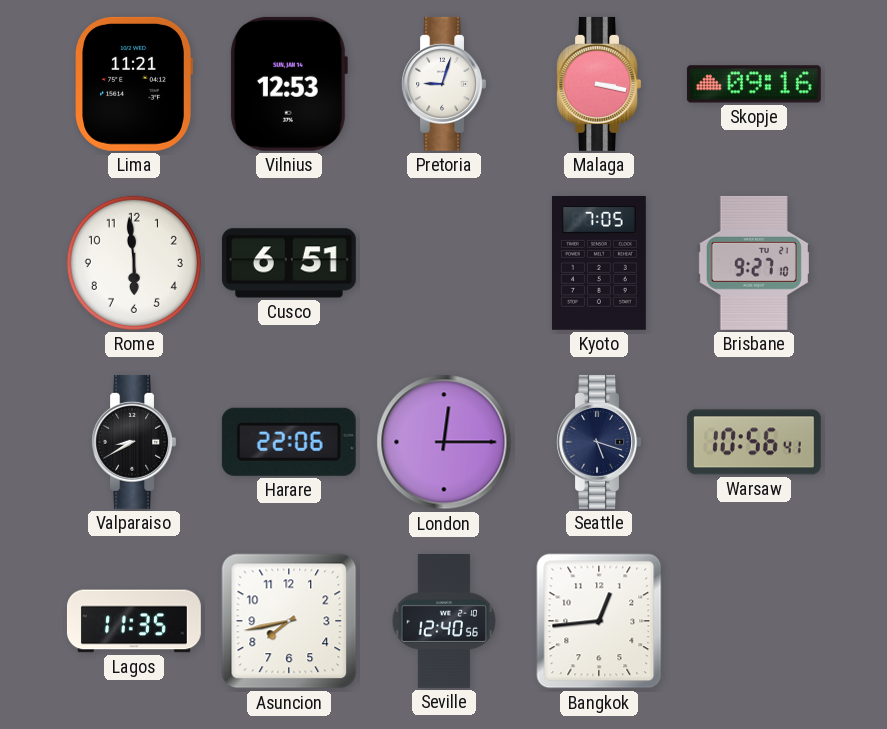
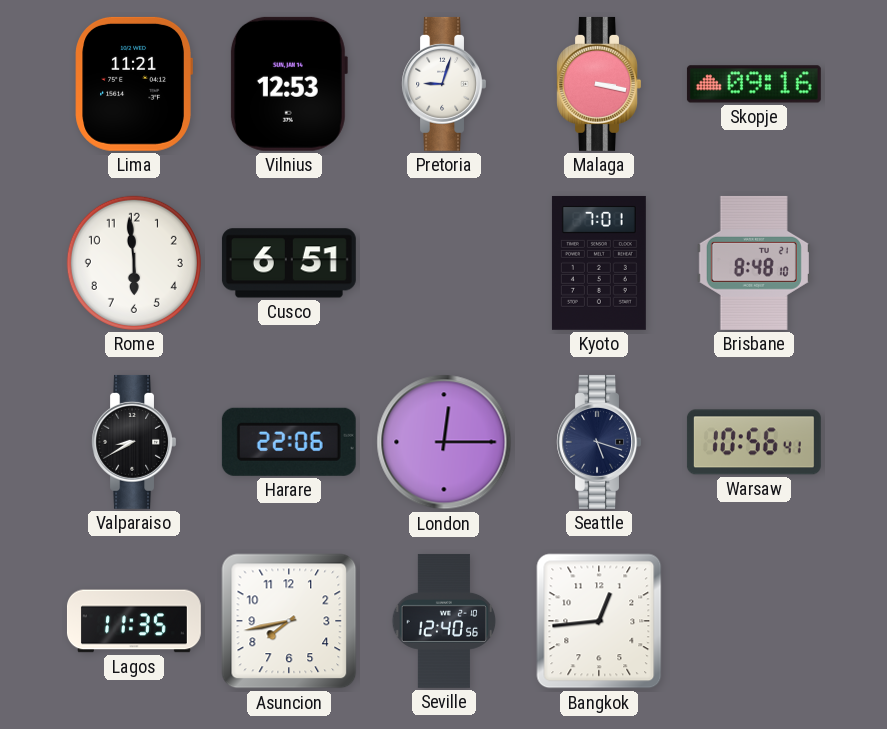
Kyoto: 7:05 -> 7:01
Brisbane: 9:27 -> 8:48
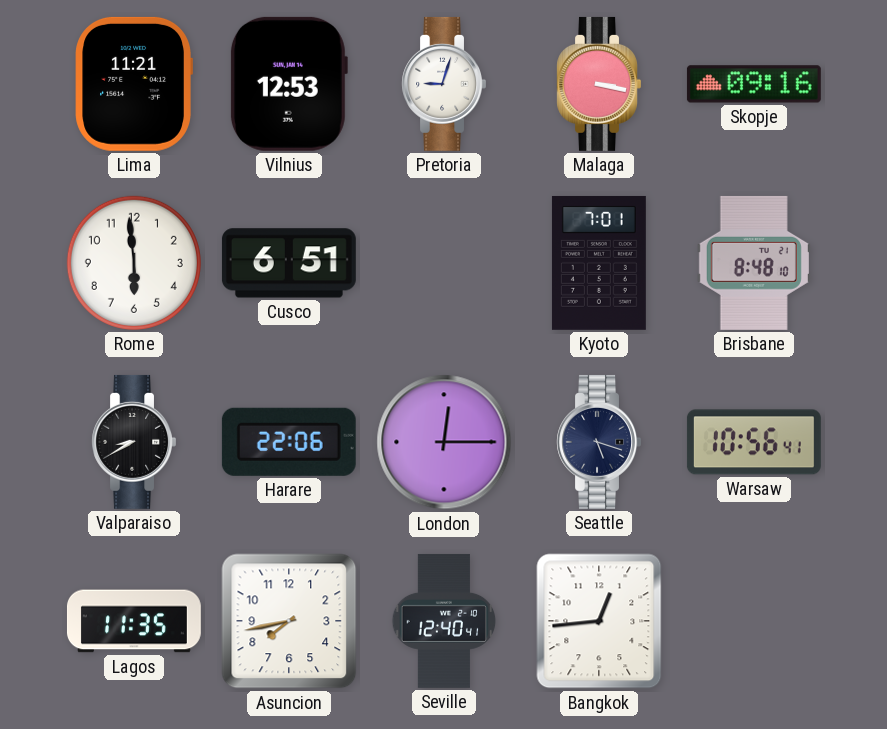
Seville: 12:40:56 -> 12:40:41
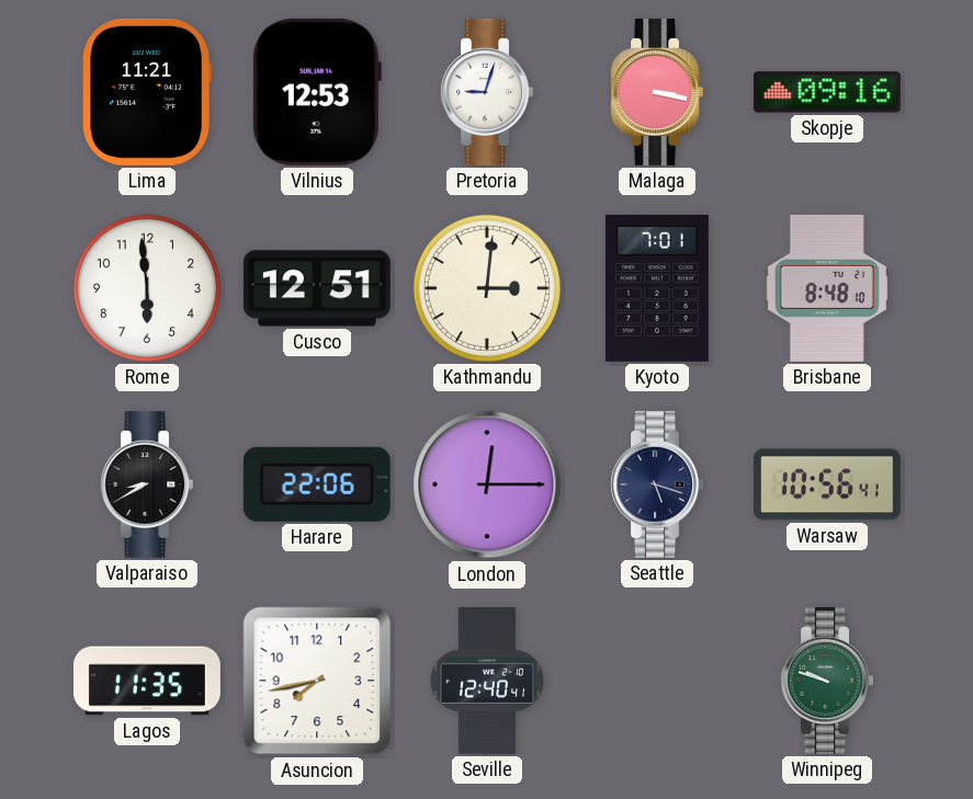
Cusco: 6:51 -> 12:51
Kathmandu: none -> 3:01
Bangkok: 12:44 -> none
Winnipeg: none -> 9:48
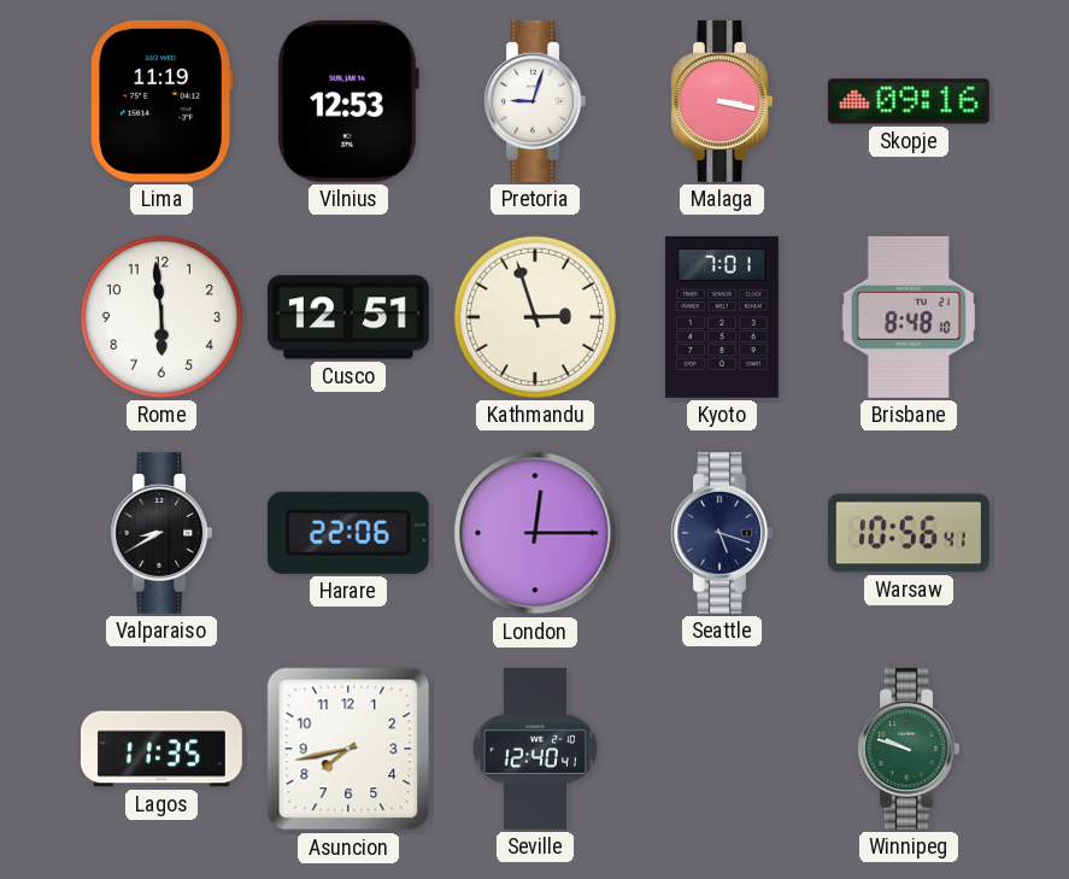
Lima: 11:21 -> 11:19
Kathmandu: 3:01 -> 2:57
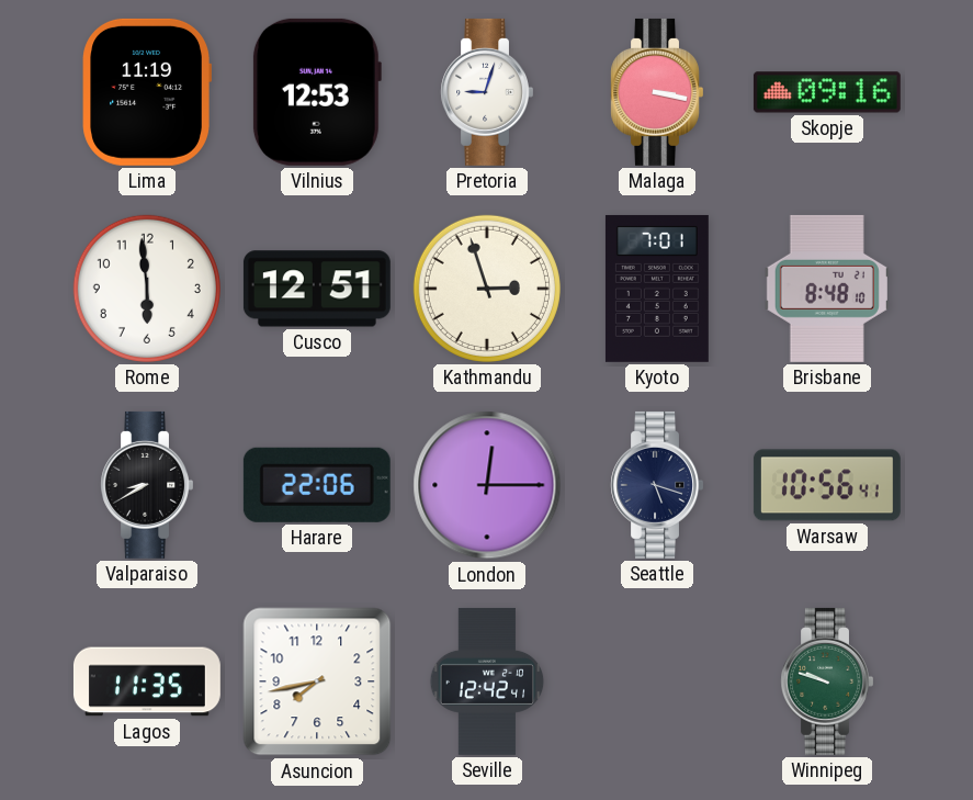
Seville: 12:40 -> 12:42
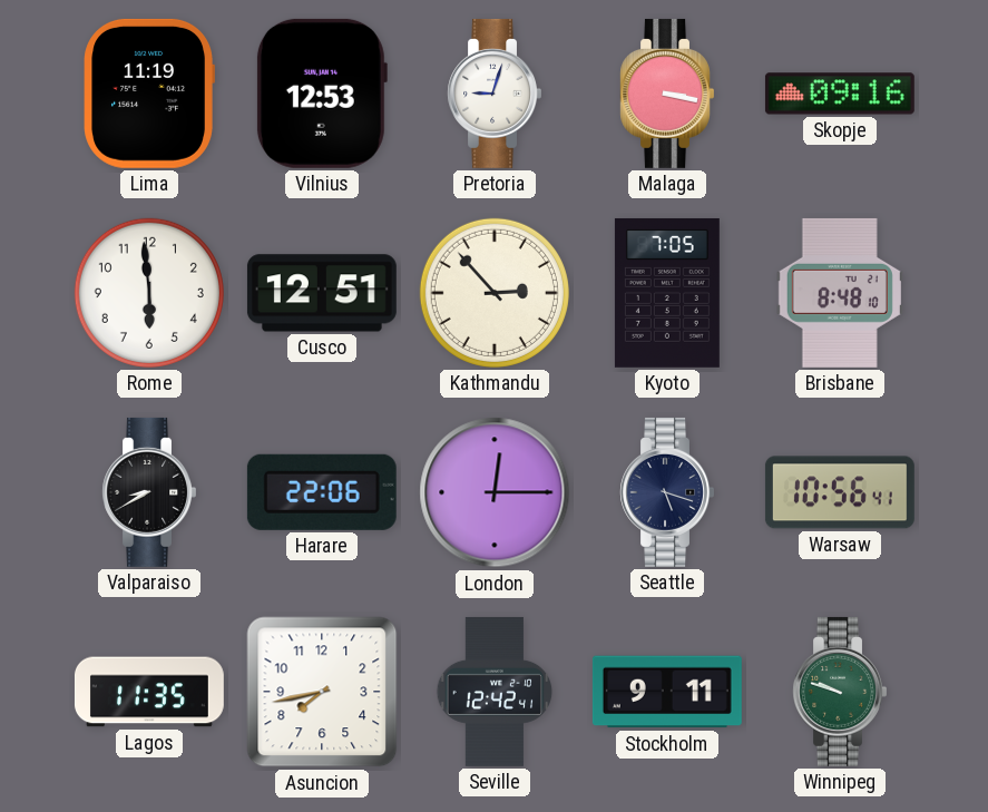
Kathmandu: 2:57 -> 2:53
Kyoto: 7:01 -> 7:05
Stockholm: none -> 9:11
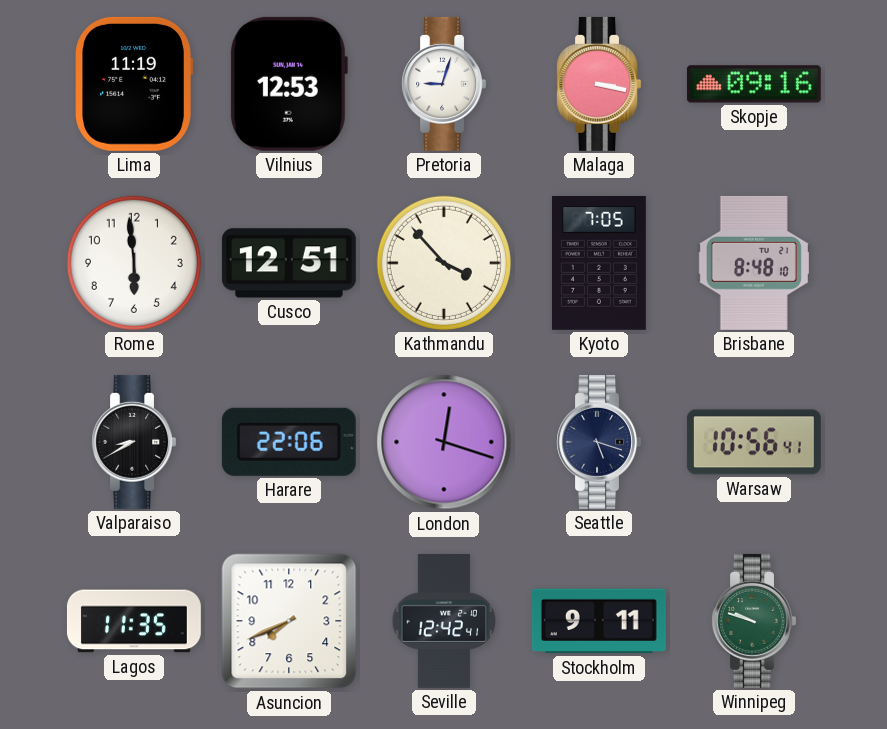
Kathmandu: 2:53 -> 3:53
London: 12:15 -> 12:18
Asuncion: 7:43 -> 7:41
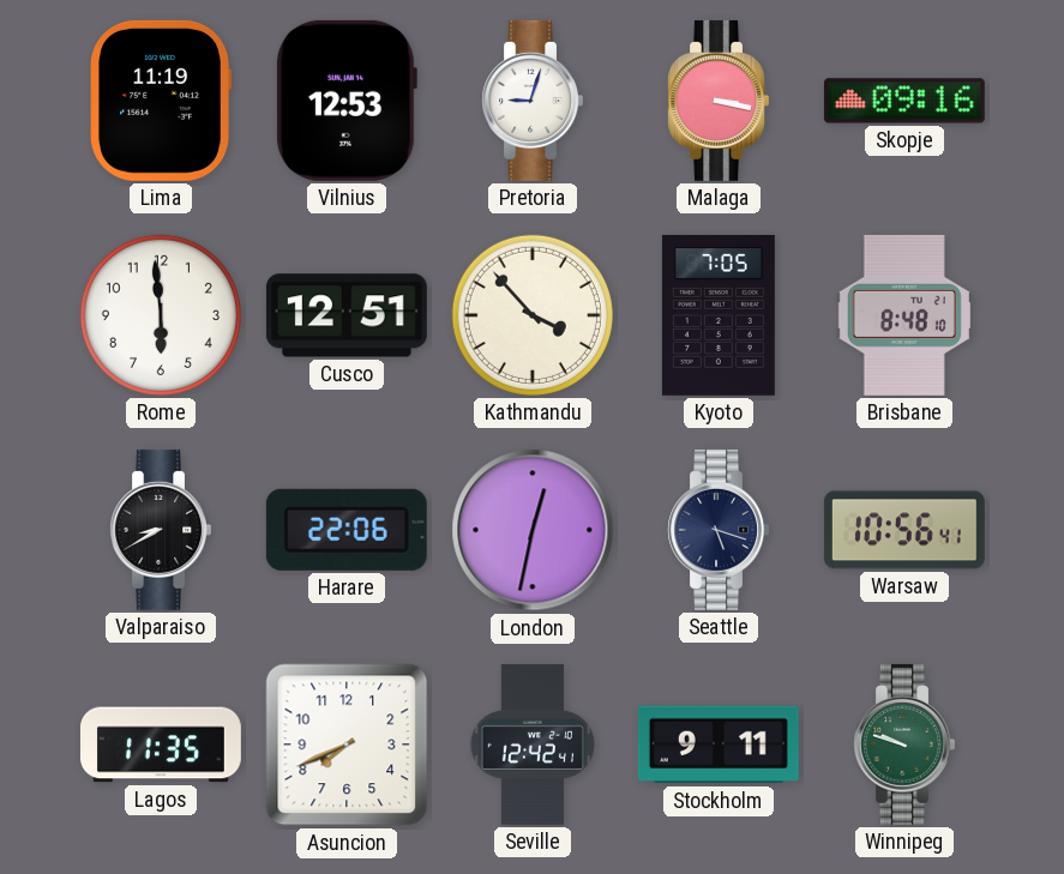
London: 12:18 -> 12:32
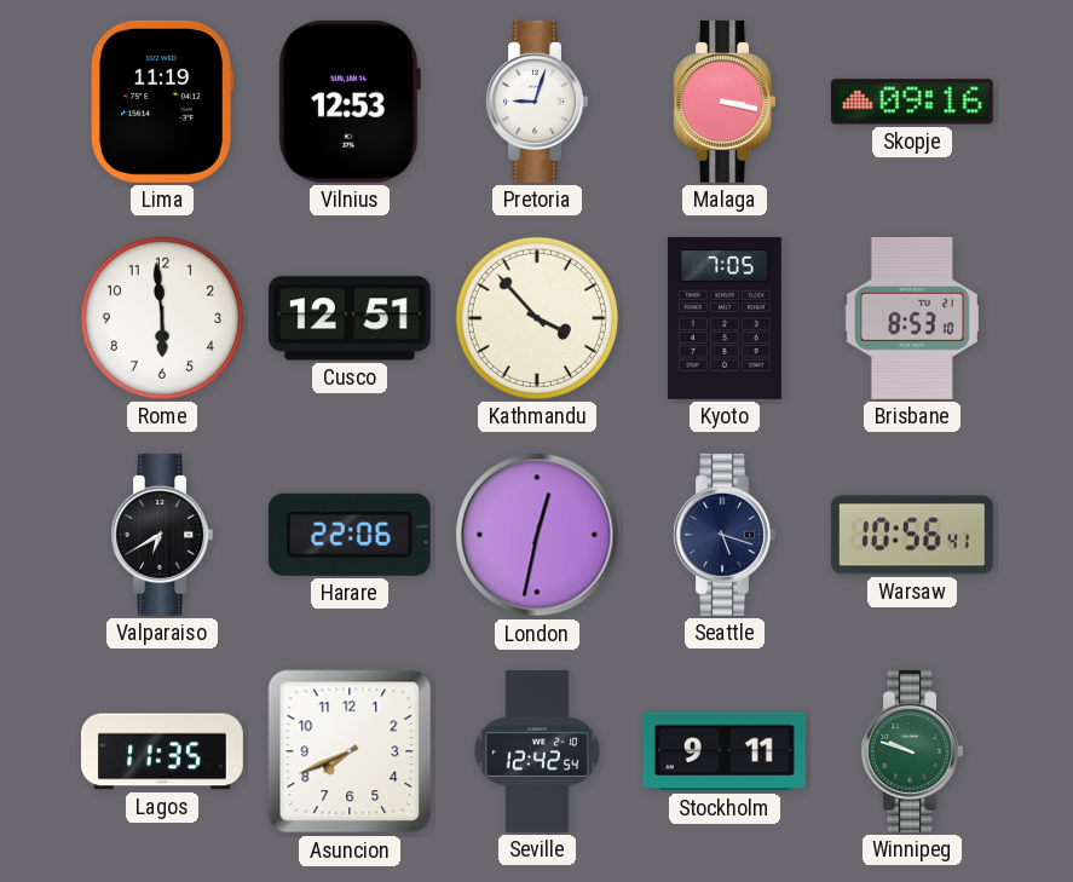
Brisbane: 8:48 -> 8:53
Valparaiso: 8:40 -> 6:40
Seville: 12:42:41 -> 12:42:54
